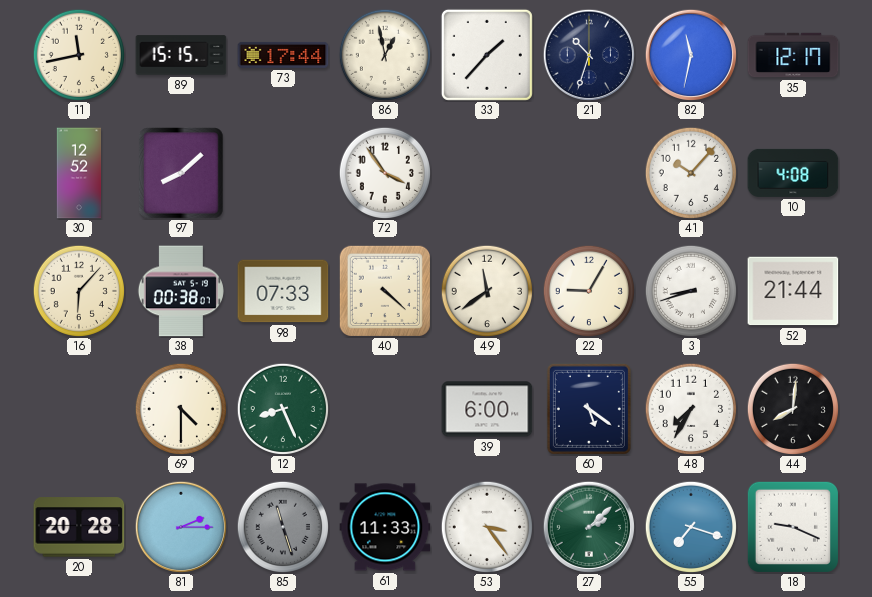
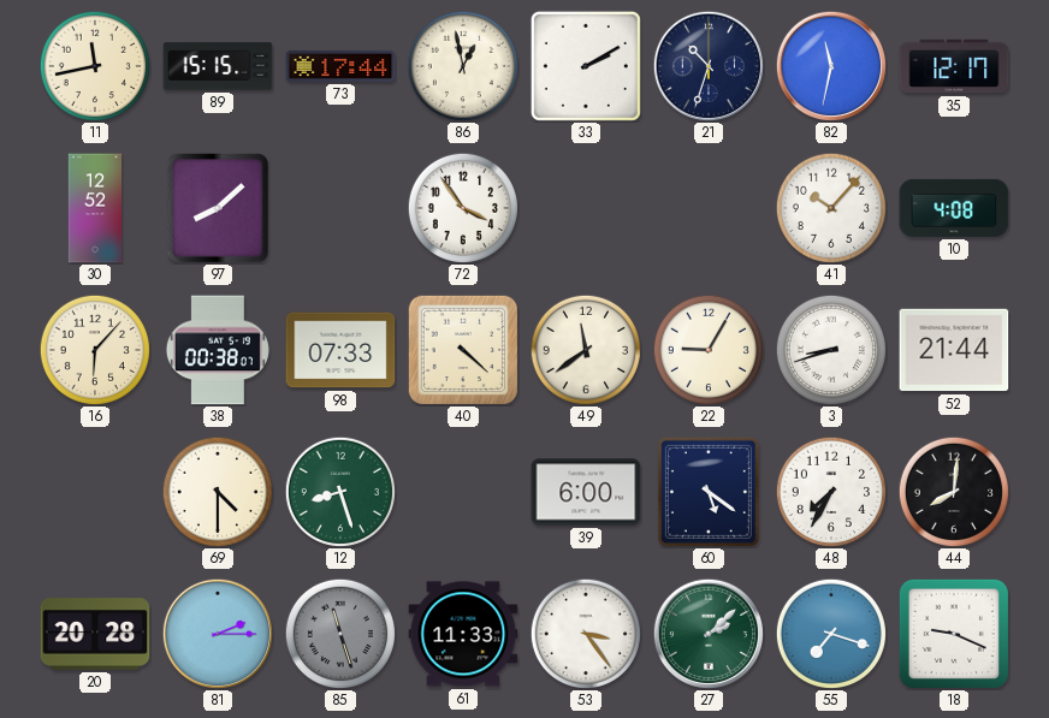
33: 1:37 -> 2:10
12: 8:26 -> 8:27
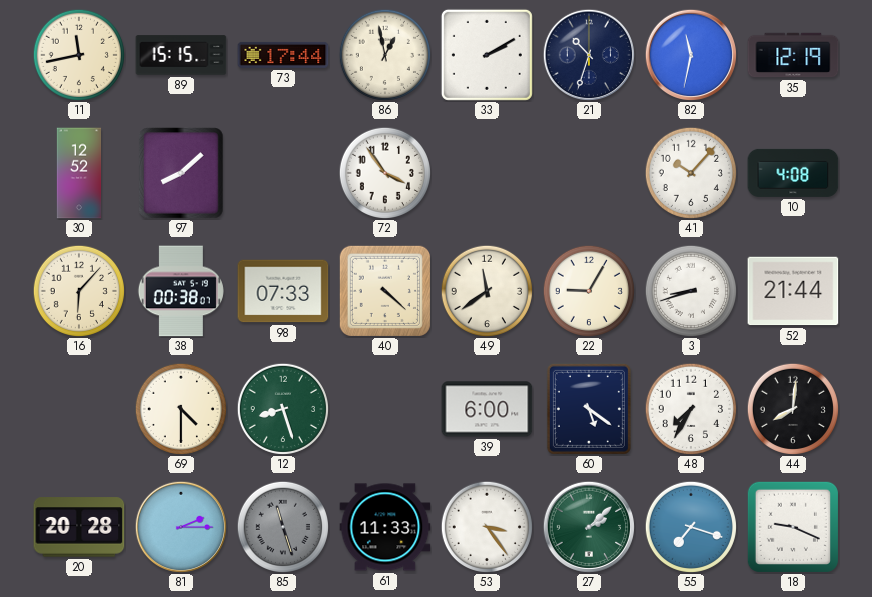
35: 12:17 -> 12:19
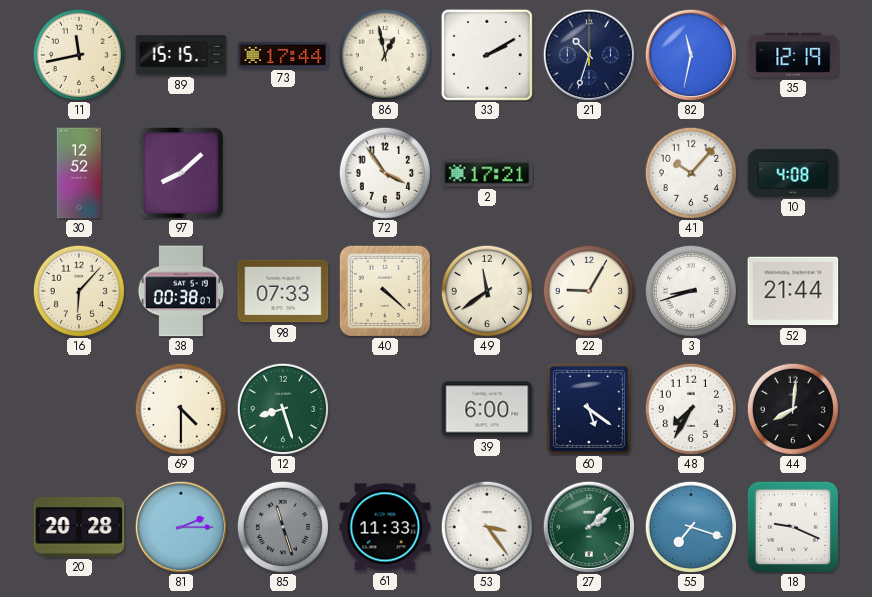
2: none -> 17:21
